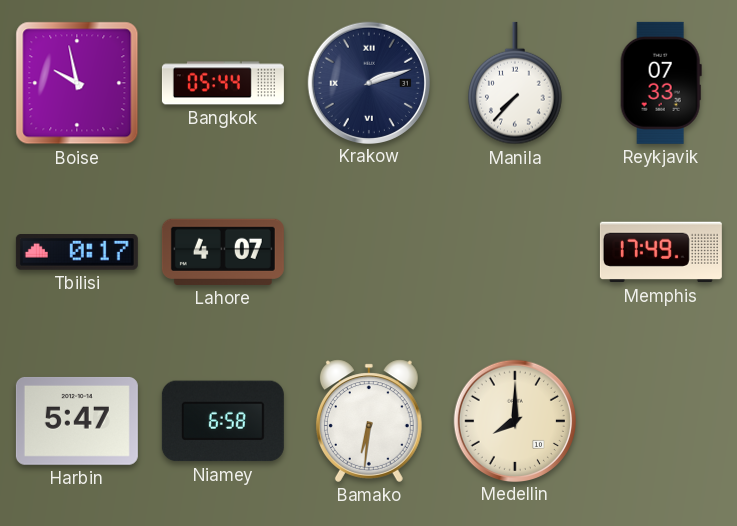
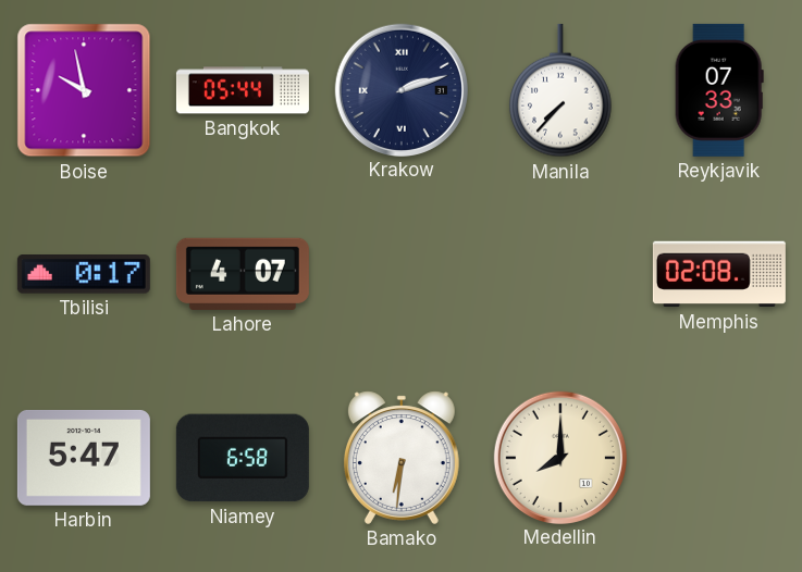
Memphis: 17:49 -> 02:08
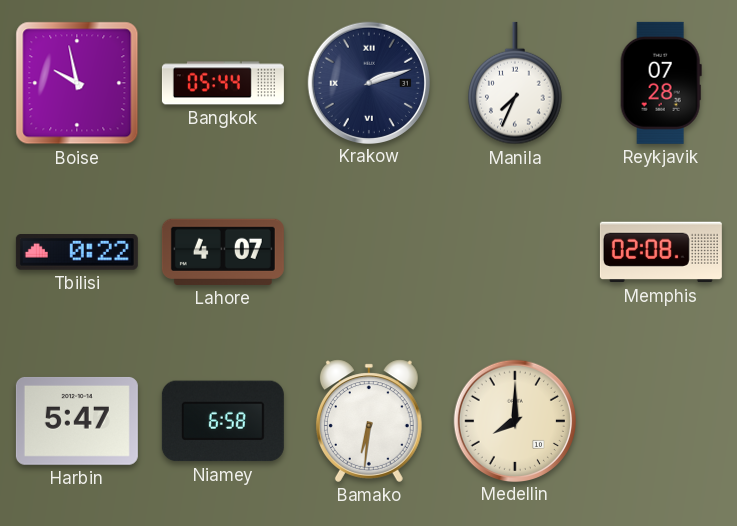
Manila: 7:37 -> 7:34
Reykjavik: 07:33 -> 07:28
Tbilisi: 0:17 -> 0:22
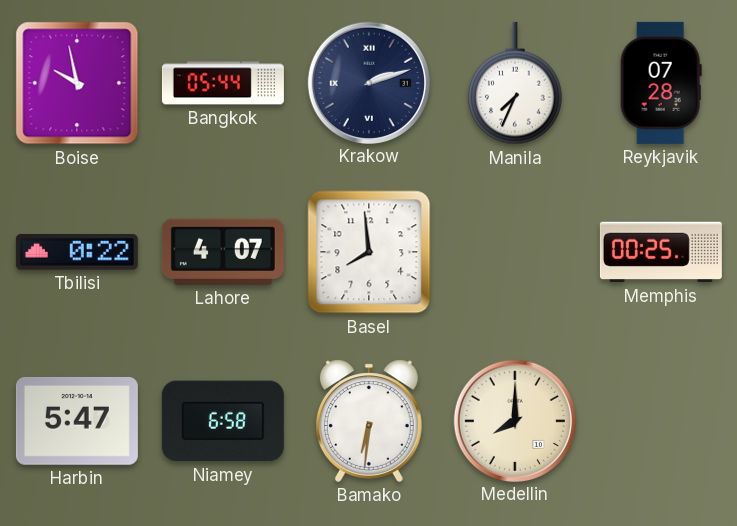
Basel: none -> 7:59
Memphis: 02:08 -> 00:25
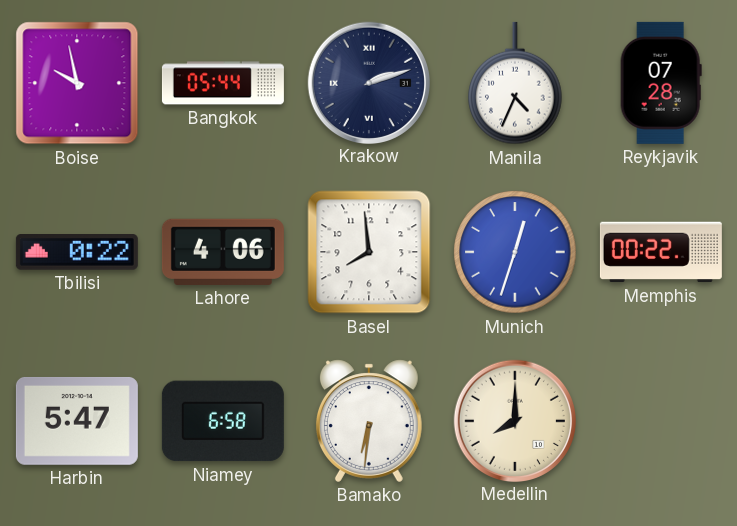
Manila: 7:34 -> 4:34
Lahore: 4:07 -> 4:06
Munich: none -> 12:33
Memphis: 00:25 -> 00:22
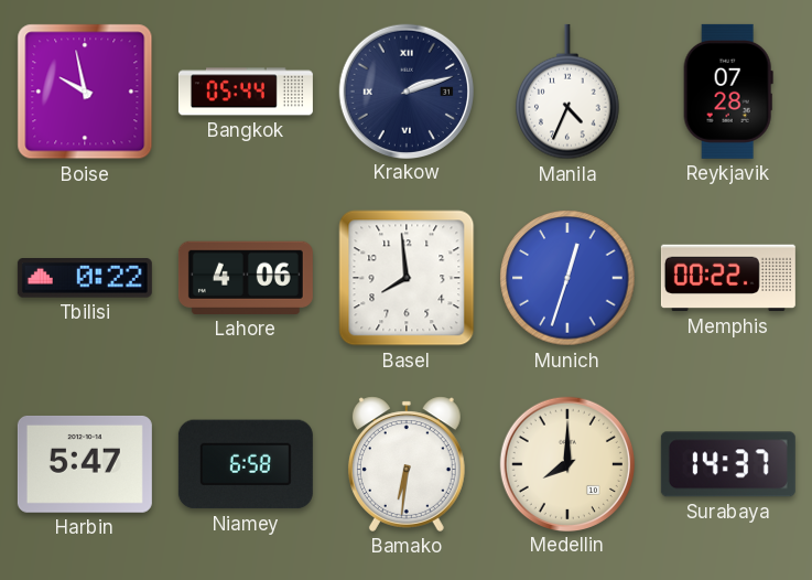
Surabaya: none -> 14:37
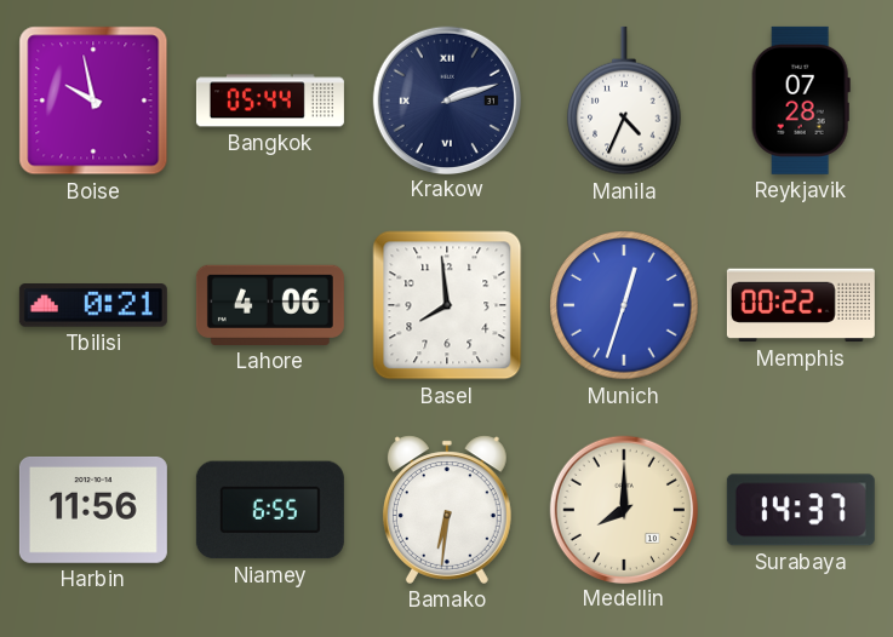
Tbilisi: 0:22 -> 0:21
Harbin: 5:47 -> 11:56
Niamey: 6:58 -> 6:55
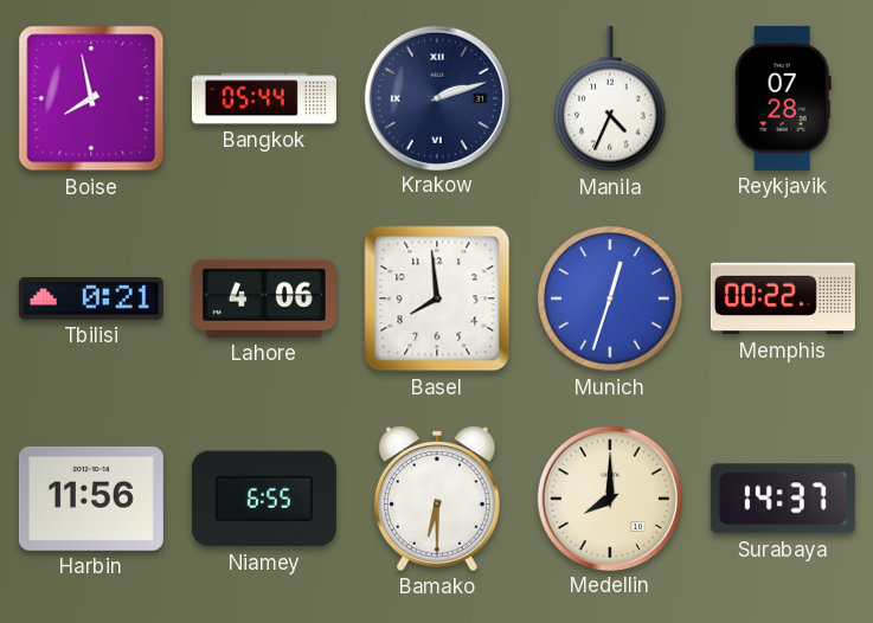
Boise: 9:58 -> 7:58
Bamako: 6:31 -> 6:30
